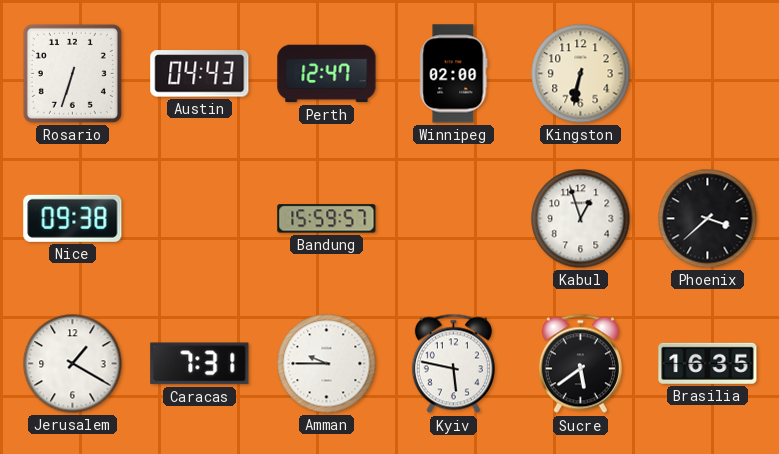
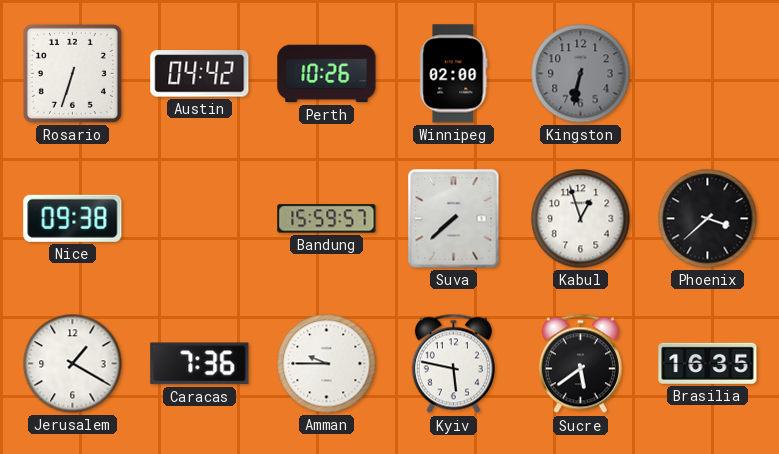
Austin: 04:43 -> 04:42
Perth: 12:47 -> 10:26
Kingston dial: cream -> grey
Suva: none -> 7:38
Caracas: 7:31 -> 7:36
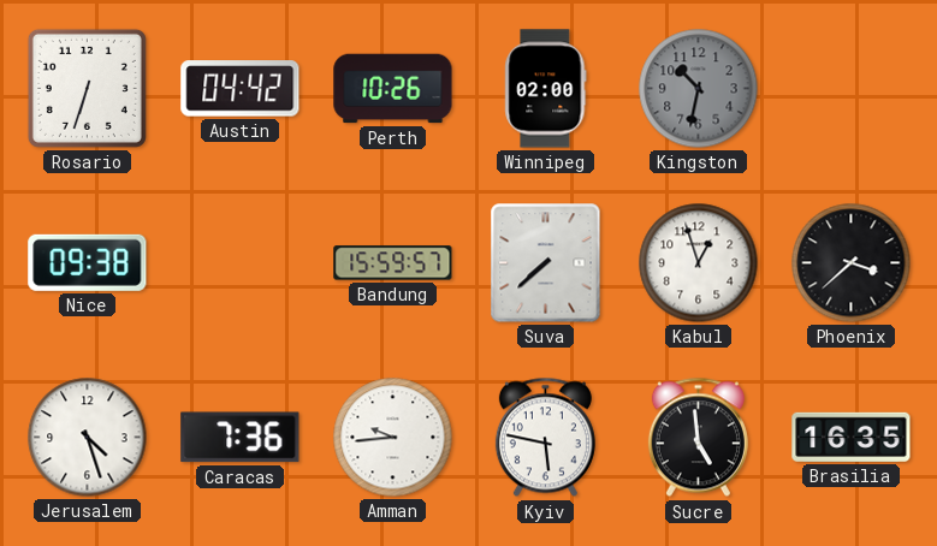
Kingston: 6:32 -> 10:32
Jerusalem: 1:20 -> 4:27
Amman: 9:45 -> 9:44
Sucre: 5:39 -> 4:59
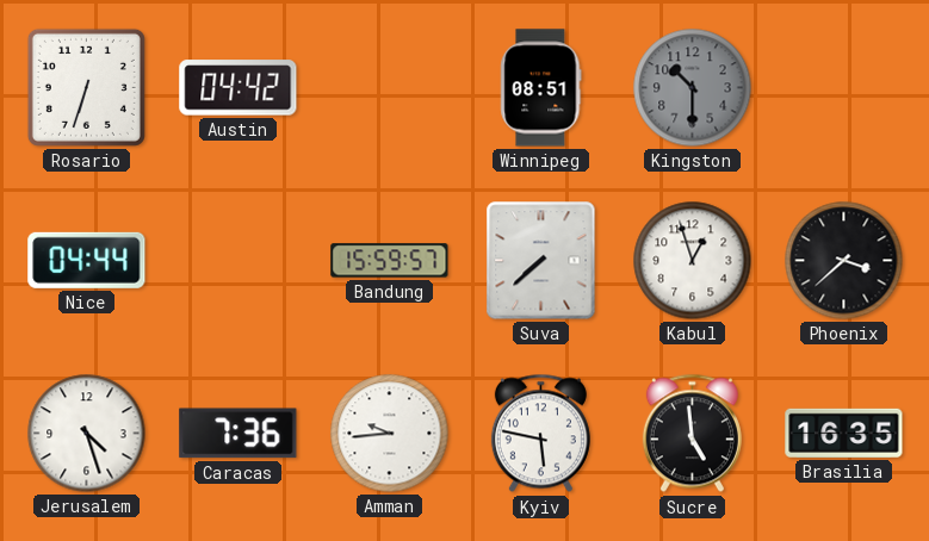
Perth: 10:26 -> none
Winnipeg: 02:00 -> 08:51
Kingston: 10:32 -> 10:30
Nice: 09:38 -> 04:44
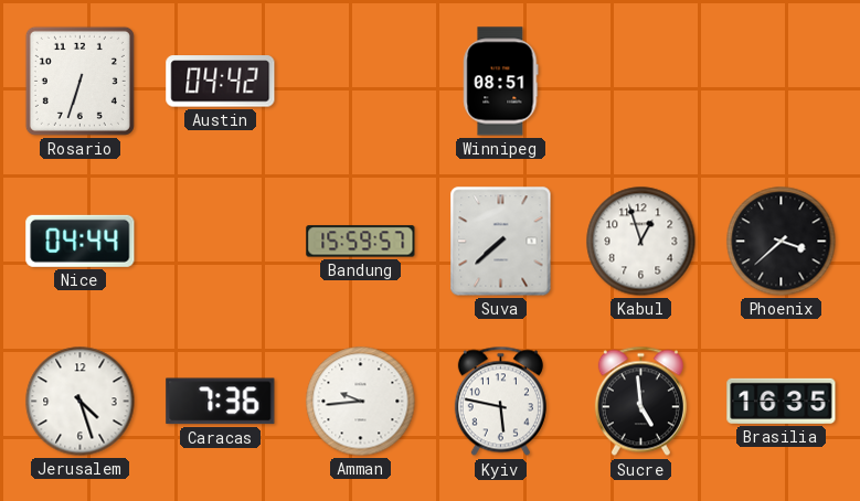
Kingston: 10:30 -> none
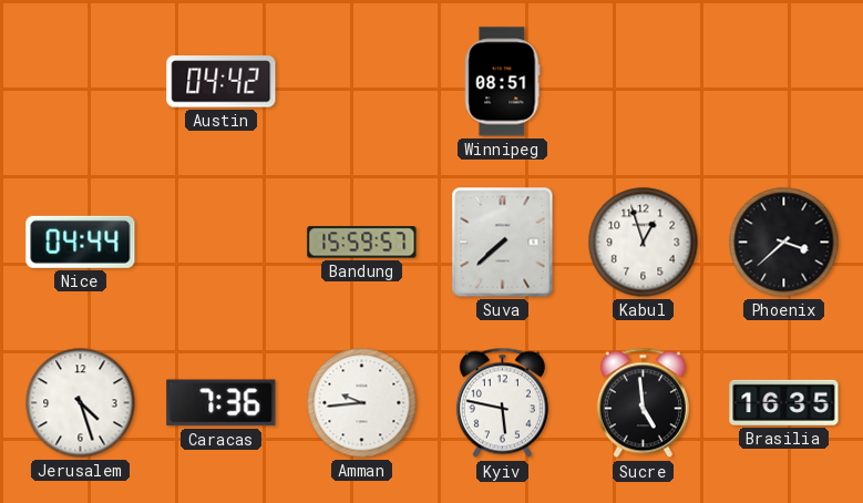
Rosario: 6:33 -> none
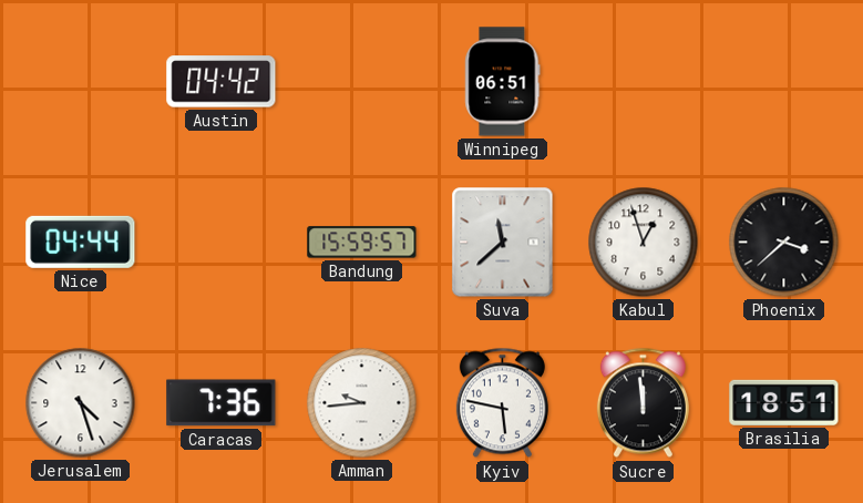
Winnipeg: 08:51 -> 06:51
Suva: 7:38 -> 11:38
Sucre: 4:59 -> 11:59
Brasilia: 16:35 -> 18:51
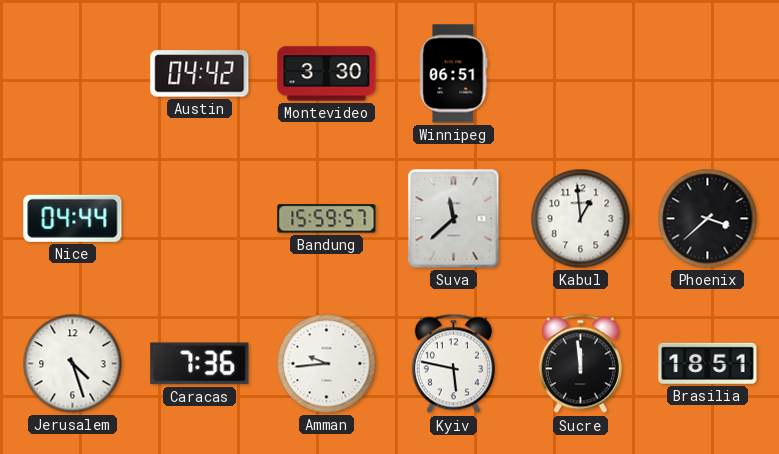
Montevideo: none -> 3:30
Kabul: 12:57 -> 12:59
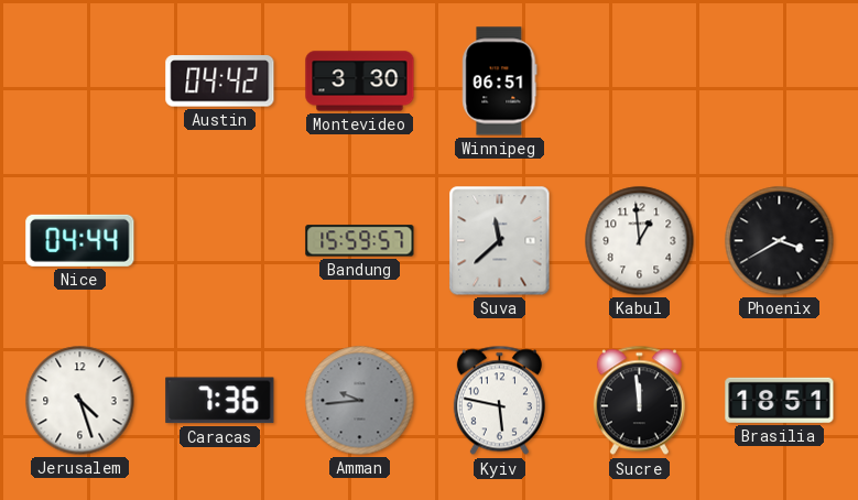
Phoenix: 3:38 -> 3:40
Amman dial: white -> grey
